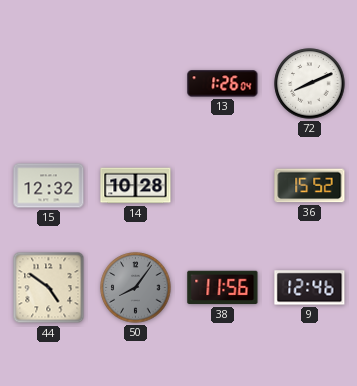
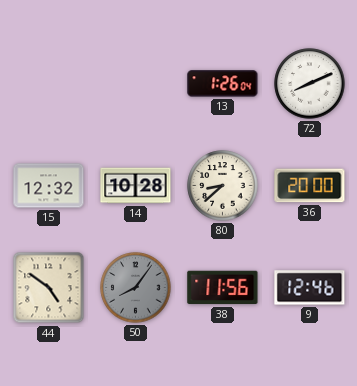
80: none -> 8:38
36: 15:52 -> 20:00
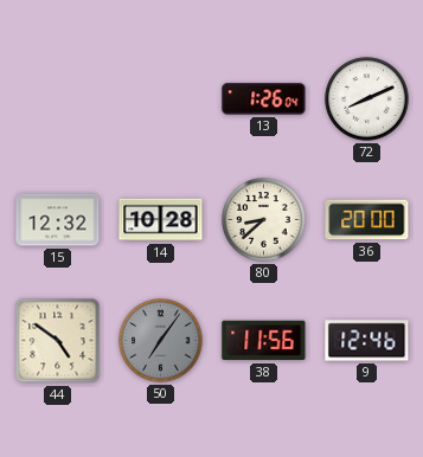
50: 8:06 -> 7:06
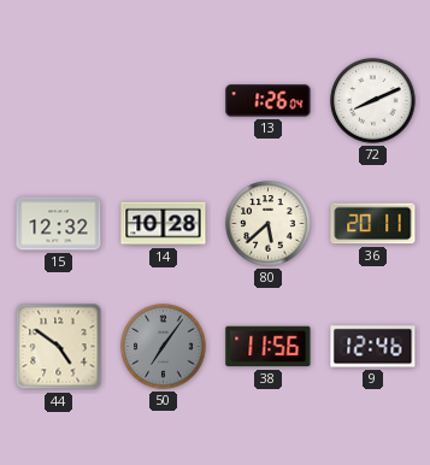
80: 8:38 -> 5:38
36: 20:00 -> 20:11
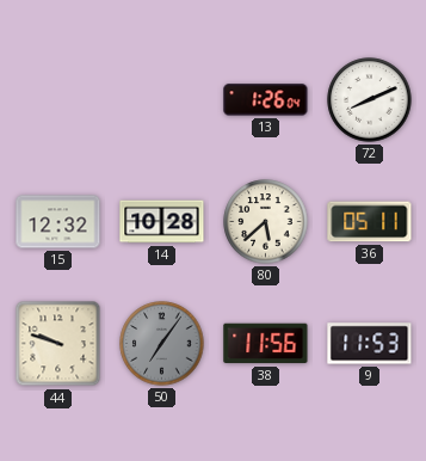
36: 20:11 -> 05:11
44: 4:51 -> 9:48
9: 12:46 -> 11:53
